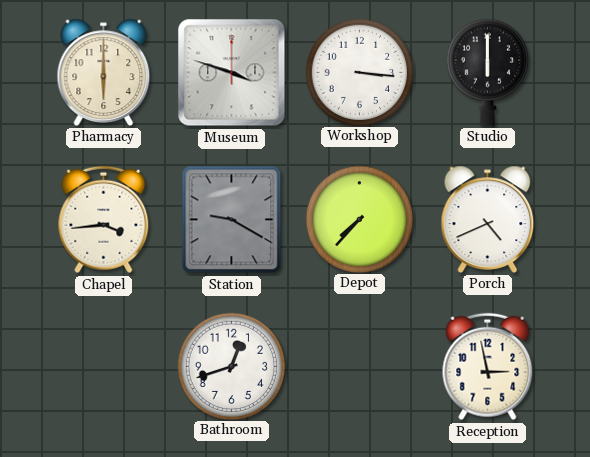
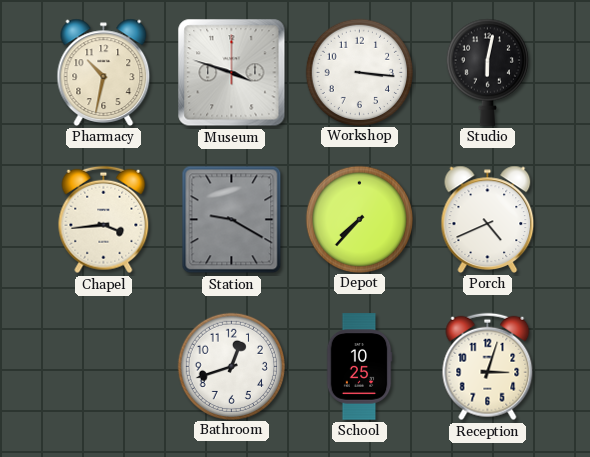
Pharmacy: 6:00 -> 10:32
Studio: 6:00 -> 6:02
School: none -> 10:25
Reception: 2:58 -> 3:03
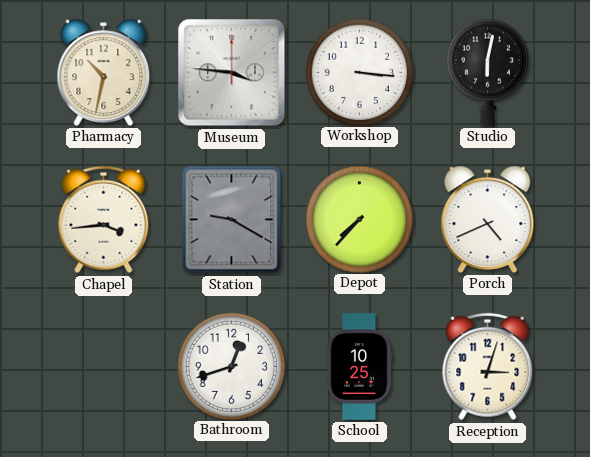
Museum: 3:48 -> 3:46
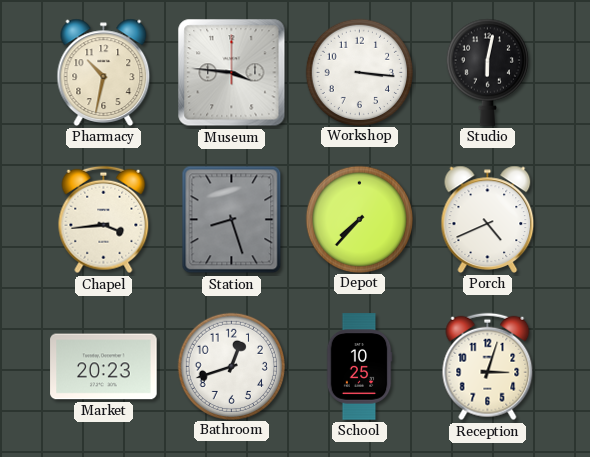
Station: 9:20 -> 8:27
Market: none -> 20:23
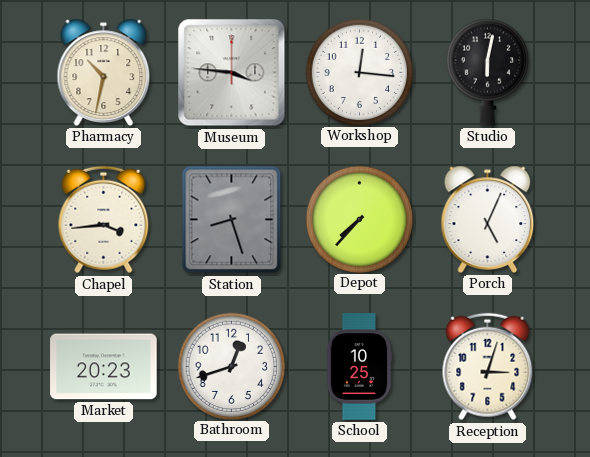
Workshop: 3:16 -> 12:16
Porch: 4:41 -> 5:04
